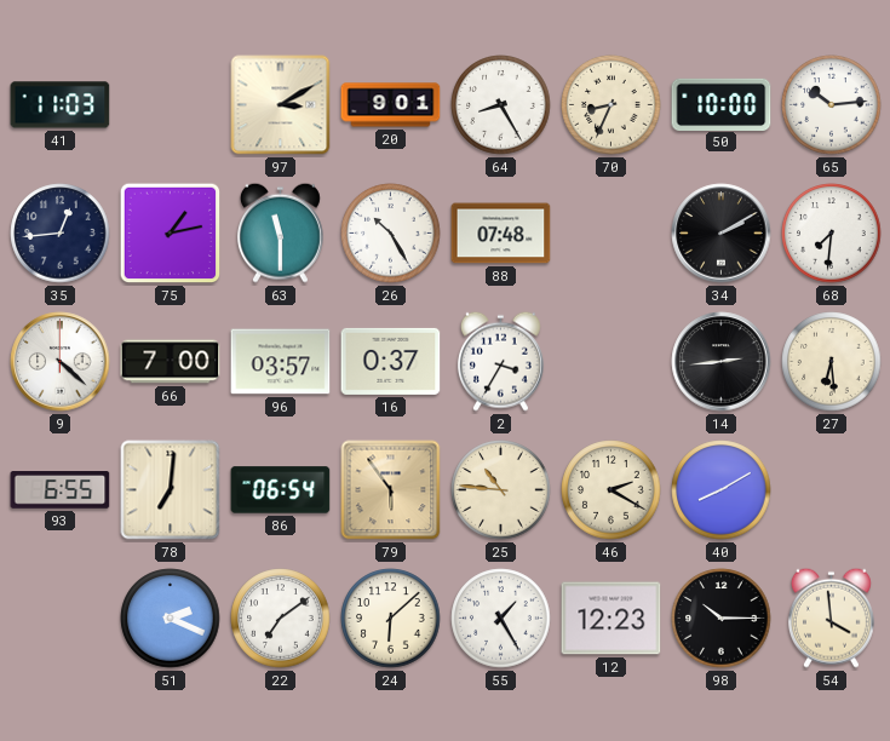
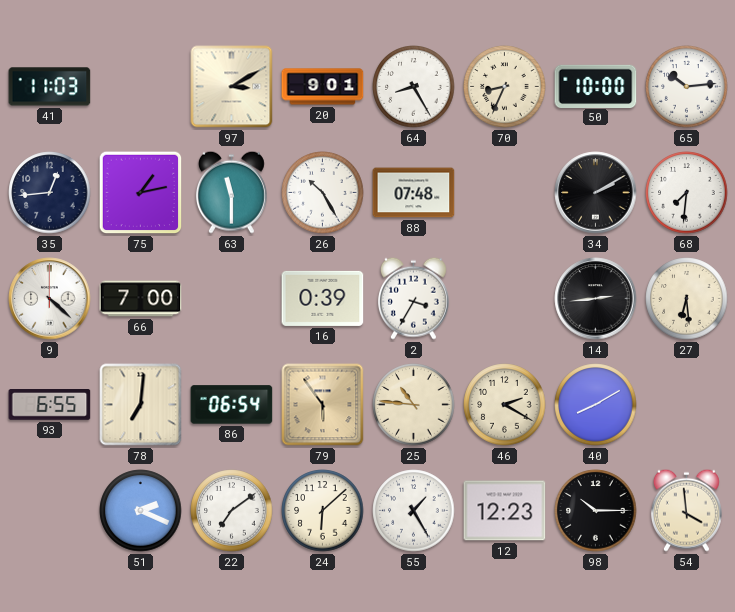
96: 03:57 -> none
16: 0:37 -> 0:39
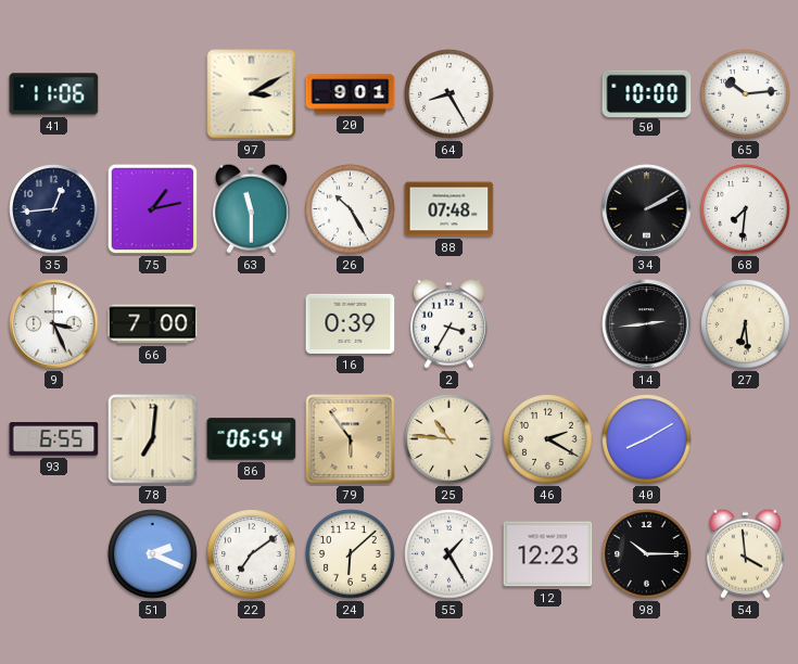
41: 11:03 -> 11:06
70: 8:34 -> none
9: 4:22 -> 3:26
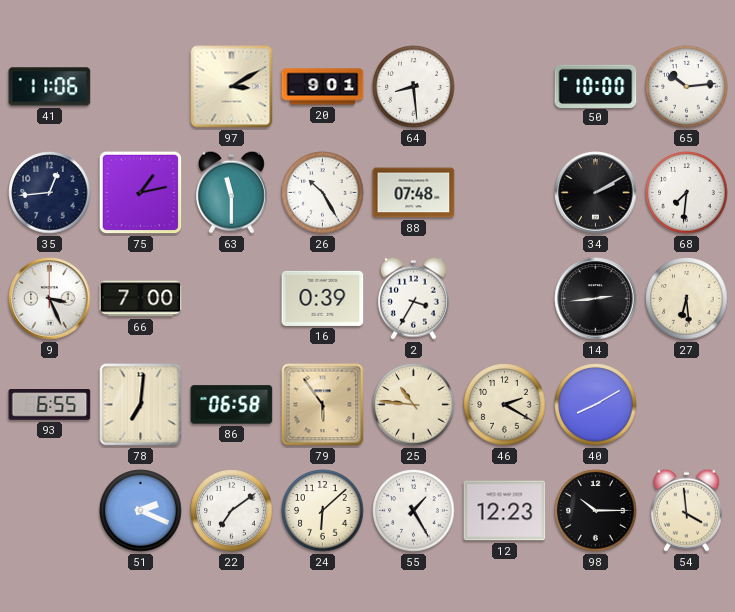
64: 8:25 -> 8:29
86: 06:54 -> 06:58
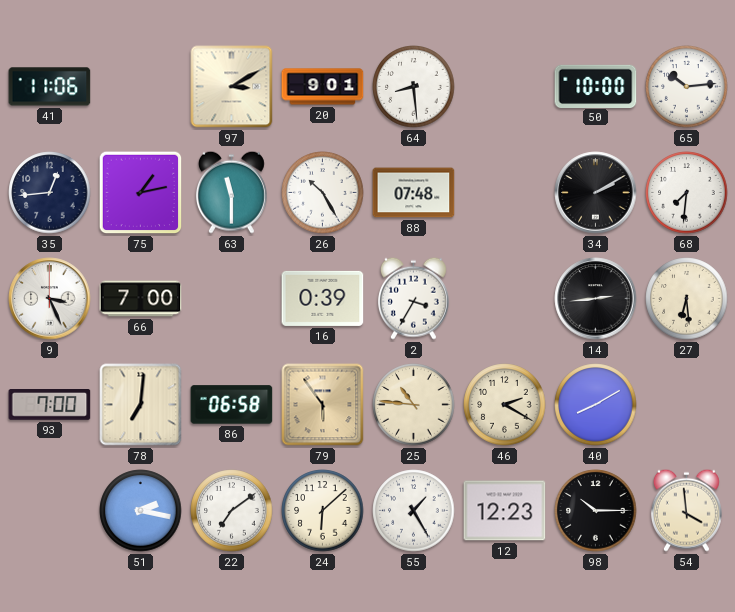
93: 6:55 -> 7:00
51: 2:19 -> 2:17
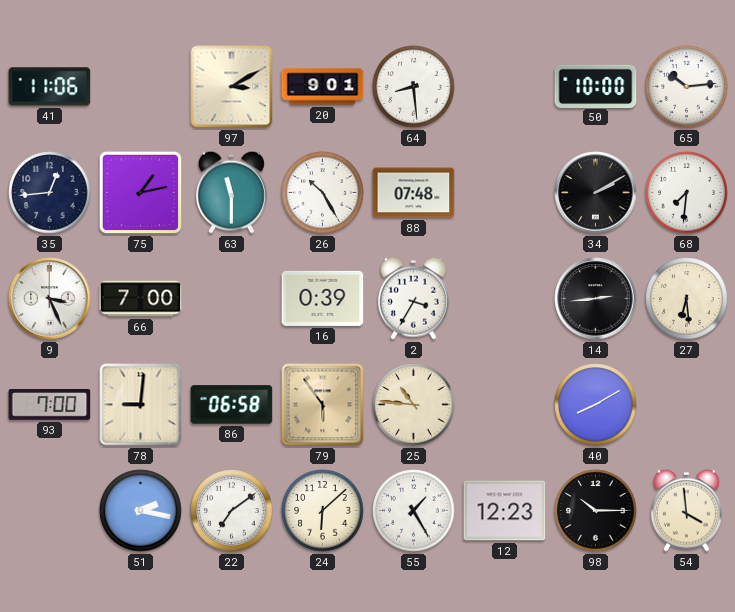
78: 7:01 -> 9:01
46: 2:20 -> none
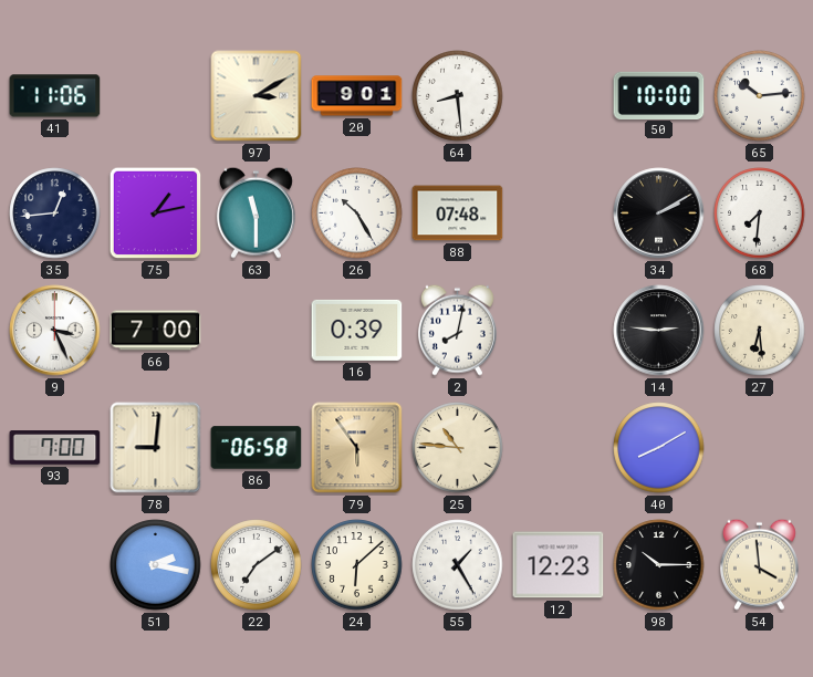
2: 3:35 -> 8:02
14: 2:44 -> 2:46
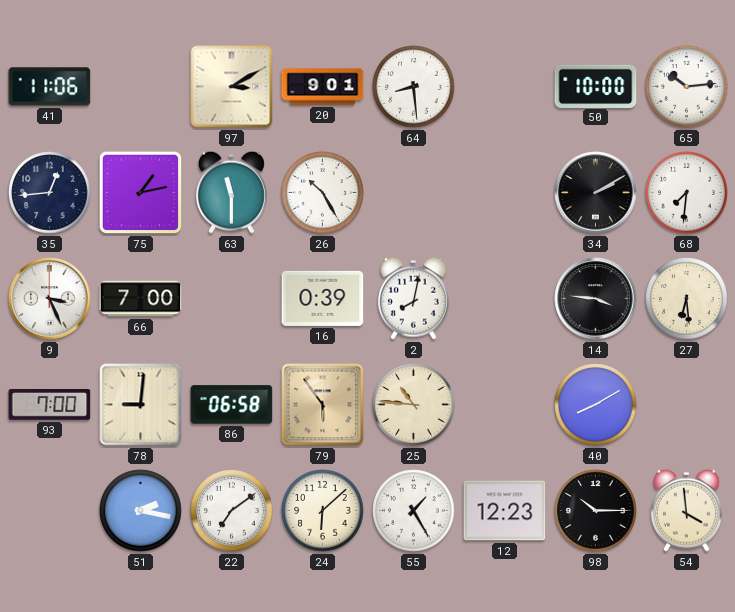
88: 07:48 -> none
14: 2:46 -> 3:46
